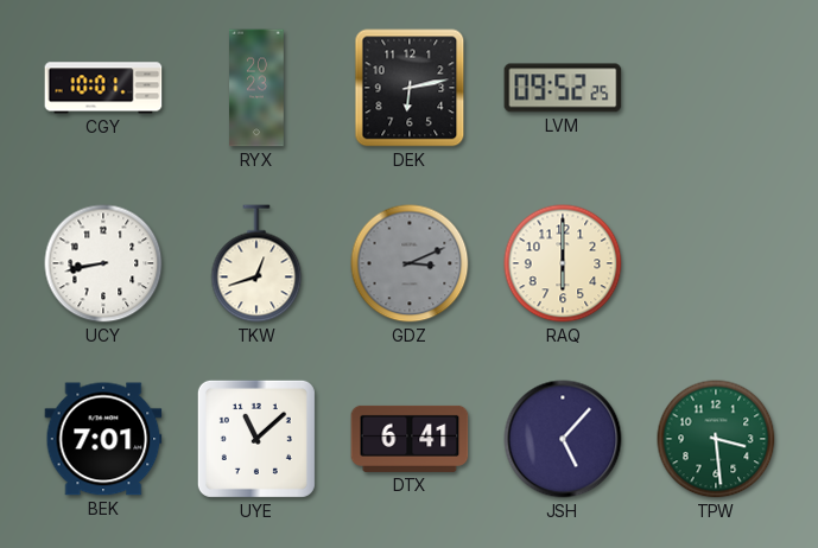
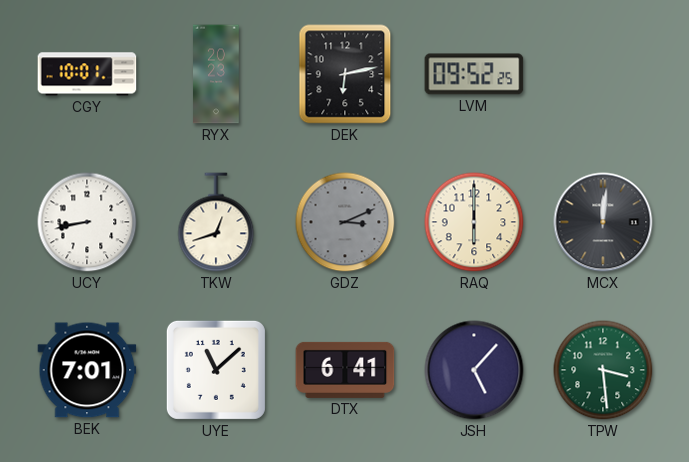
MCX: none -> 12:01
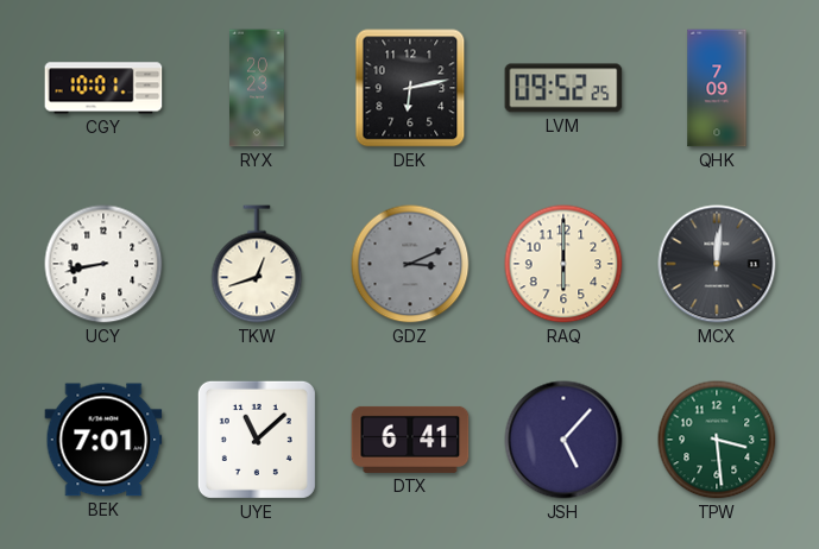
QHK: none -> 7:09
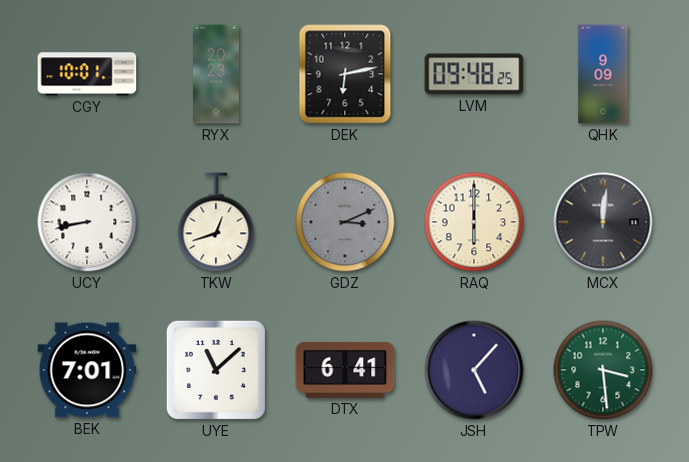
LVM: 09:52 -> 09:48
QHK: 7:09 -> 9:09
